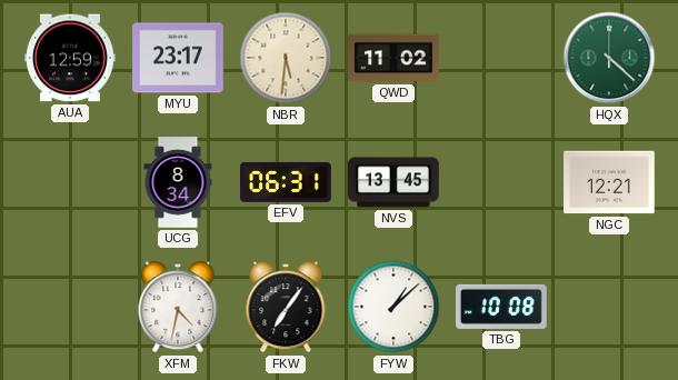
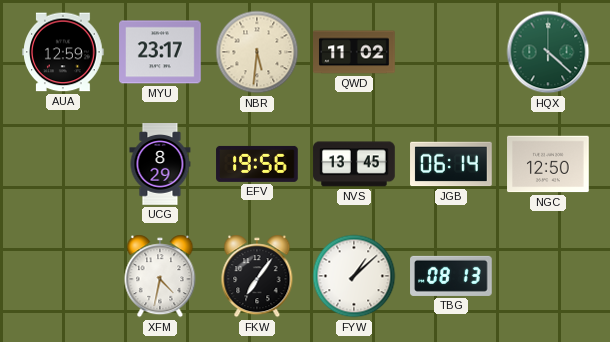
UCG: 8:34 -> 8:29
EFV: 06:31 -> 19:56
JGB: none -> 06:14
NGC: 12:21 -> 12:50
TBG: 10:08 -> 08:13
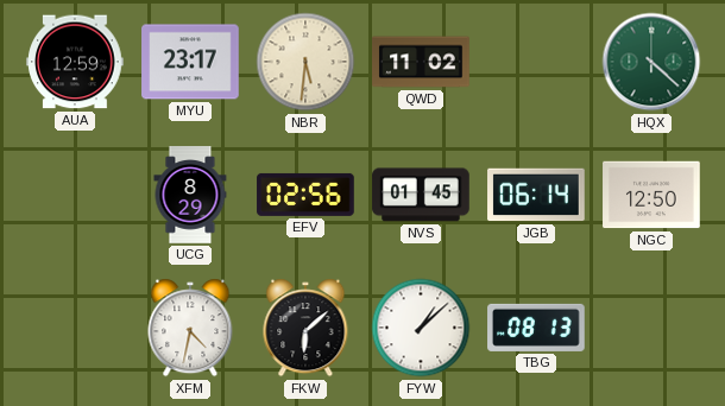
EFV: 19:56 -> 02:56
NVS: 13:45 -> 01:45
FKW: 7:06 -> 6:08
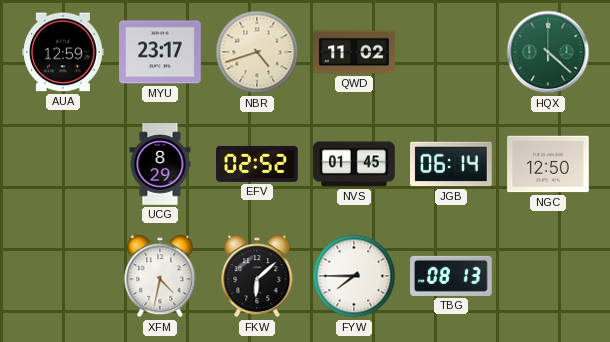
NBR: 5:31 -> 4:42
EFV: 02:56 -> 02:52
FYW: 1:08 -> 7:45
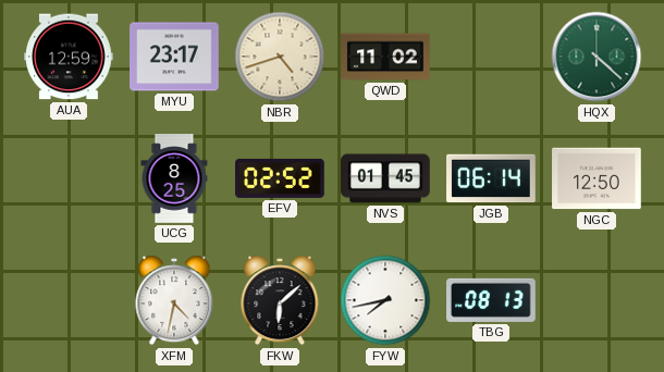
UCG: 8:29 -> 8:25
FYW: 7:45 -> 7:43
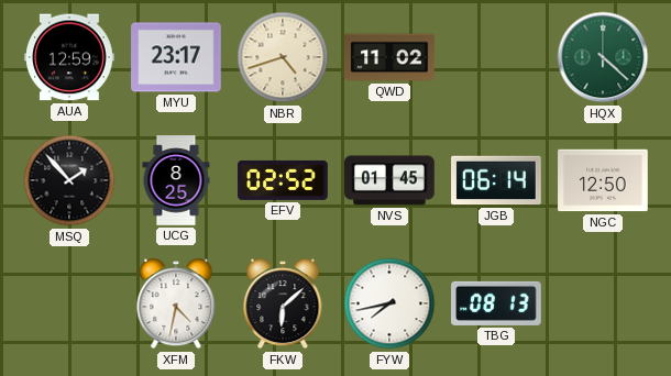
MSQ: none -> 1:53
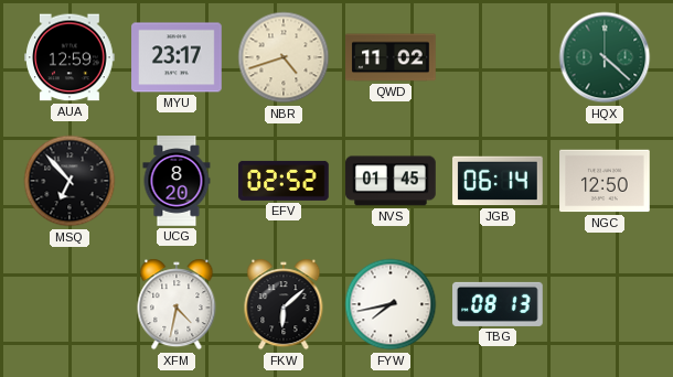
MSQ: 1:53 -> 6:53
UCG: 8:25 -> 8:20
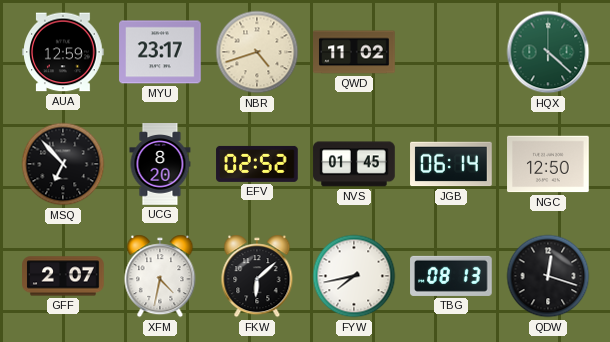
GFF: none -> 2:07
QDW: none -> 12:18
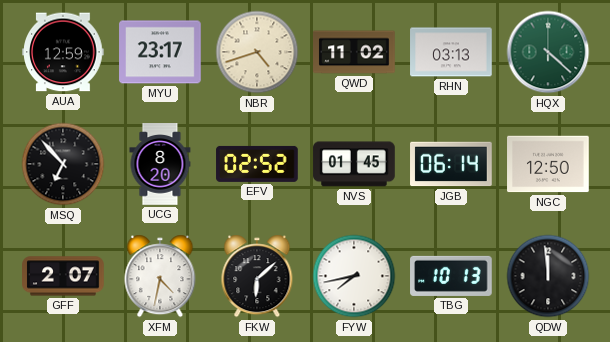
RHN: none -> 03:13
TBG: 08:13 -> 10:13
QDW: 12:18 -> 11:59
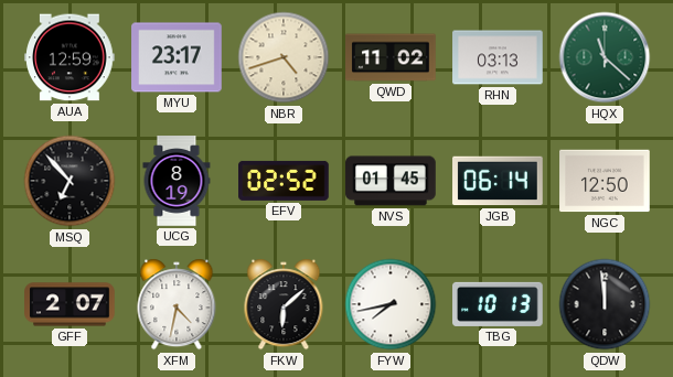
HQX: 4:22 -> 11:22
UCG: 8:20 -> 8:19
